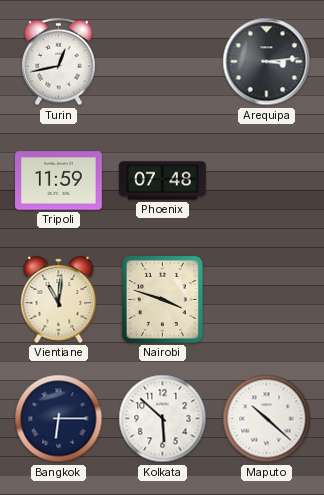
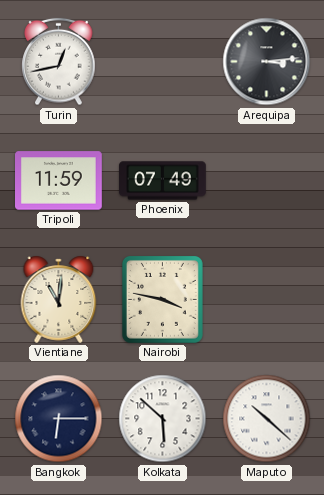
Phoenix: 07:48 -> 07:49
Nairobi: 3:48 -> 3:47
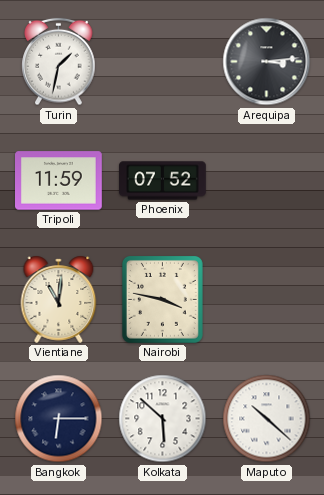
Turin: 12:43 -> 1:32
Phoenix: 07:49 -> 07:52
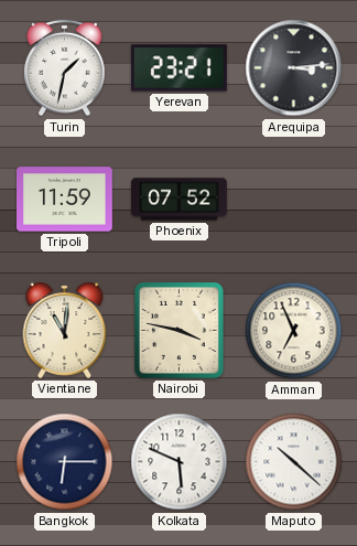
Yerevan: none -> 23:21
Amman: none -> 6:56
Kolkata: 5:52 -> 5:49
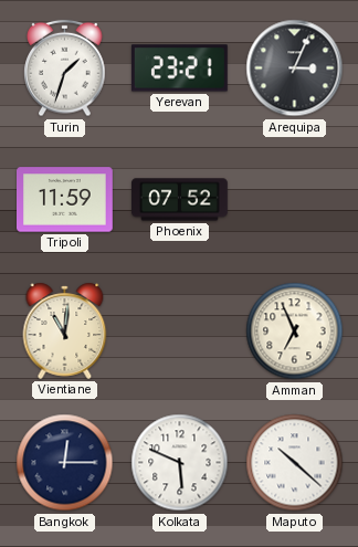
Turin: 1:32 -> 1:33
Arequipa: 3:14 -> 3:04
Nairobi: 3:47 -> none
Bangkok: 6:15 -> 12:15
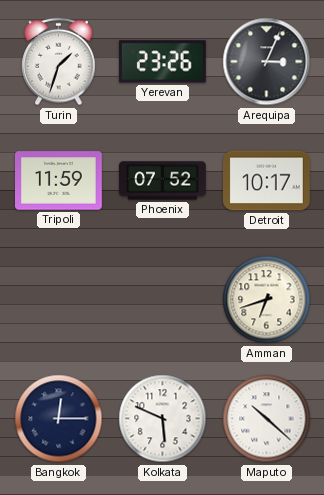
Yerevan: 23:21 -> 23:26
Detroit: none -> 10:17
Vientiane: 11:01 -> none
Amman: 6:56 -> 6:42
